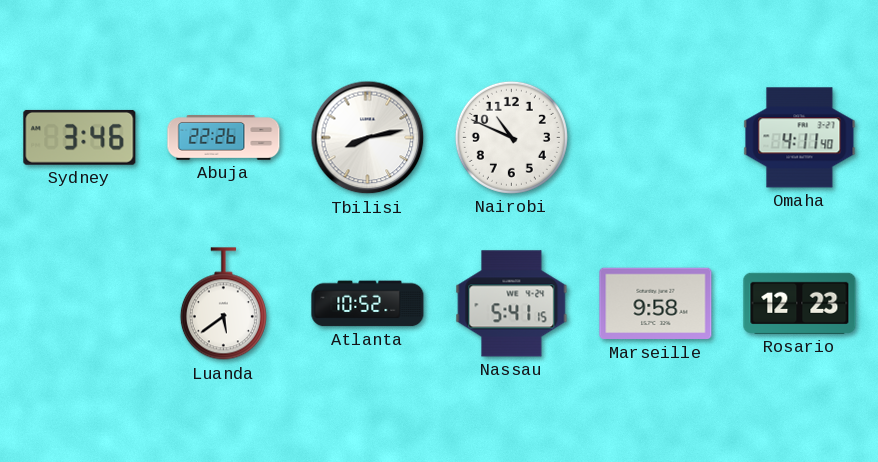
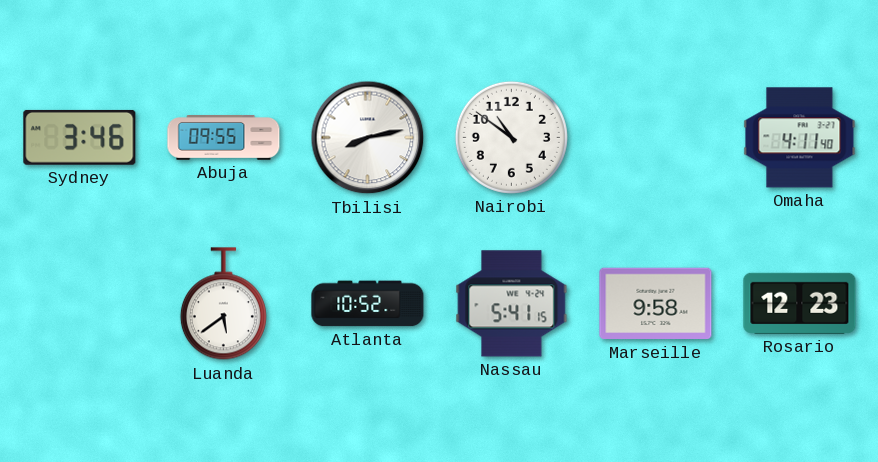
Abuja: 22:26 -> 09:55
Nairobi: 10:49 -> 10:51
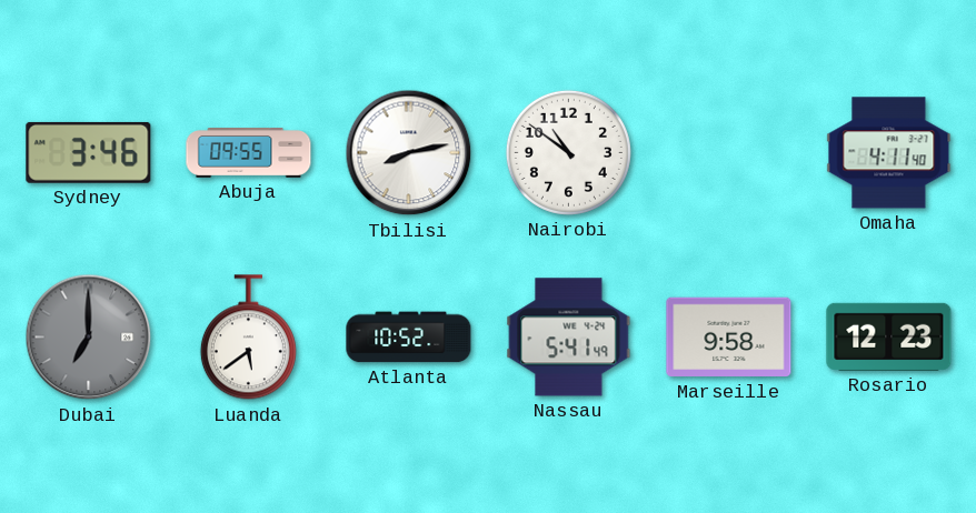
Dubai: none -> 7:00
Nassau: 5:41:15 -> 5:41:49
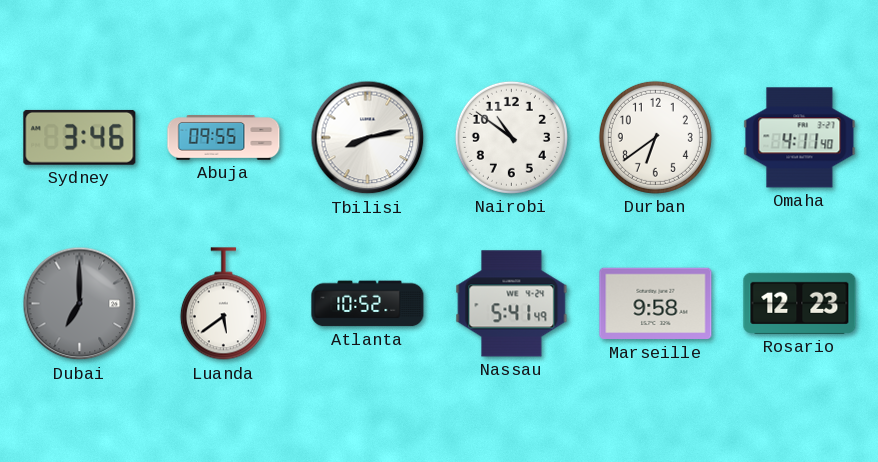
Durban: none -> 6:39
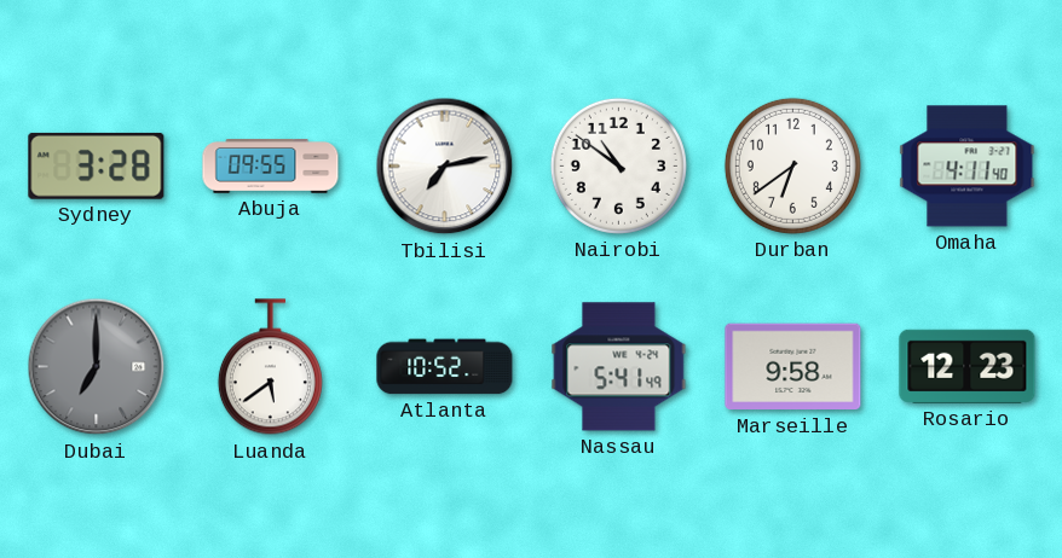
Sydney: 3:46 -> 3:28
Tbilisi: 8:13 -> 7:13
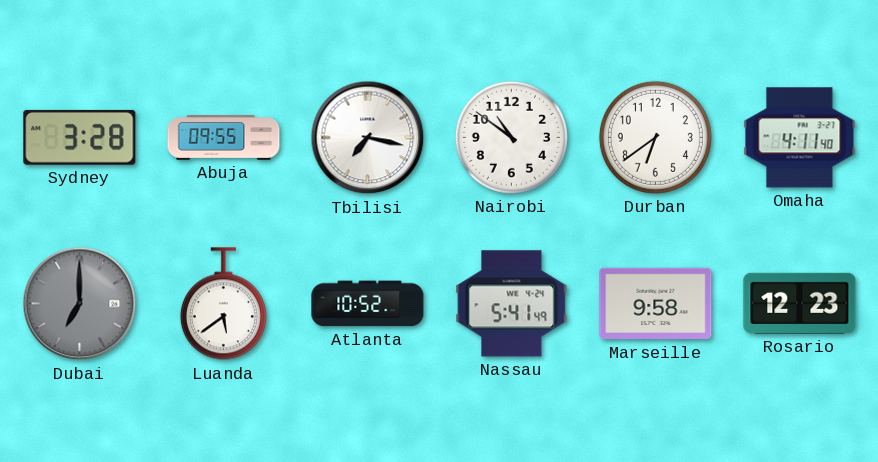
Tbilisi: 7:13 -> 7:17
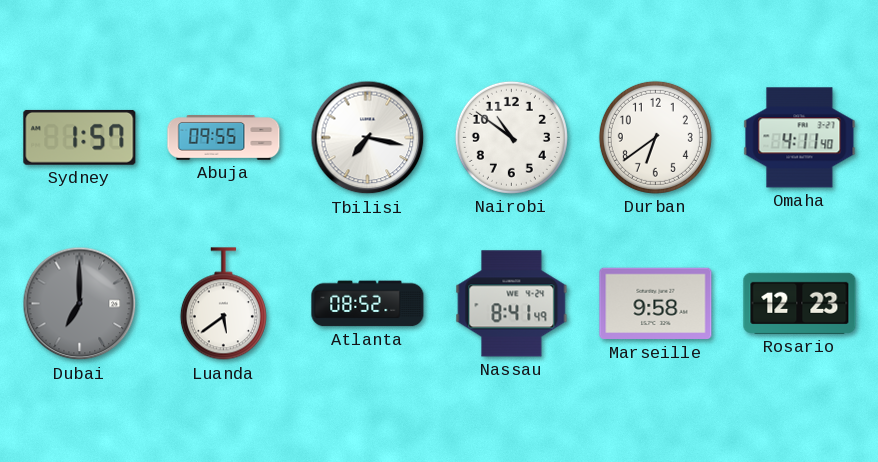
Sydney: 3:28 -> 1:57
Atlanta: 10:52 -> 08:52
Nassau: 5:41 -> 8:41
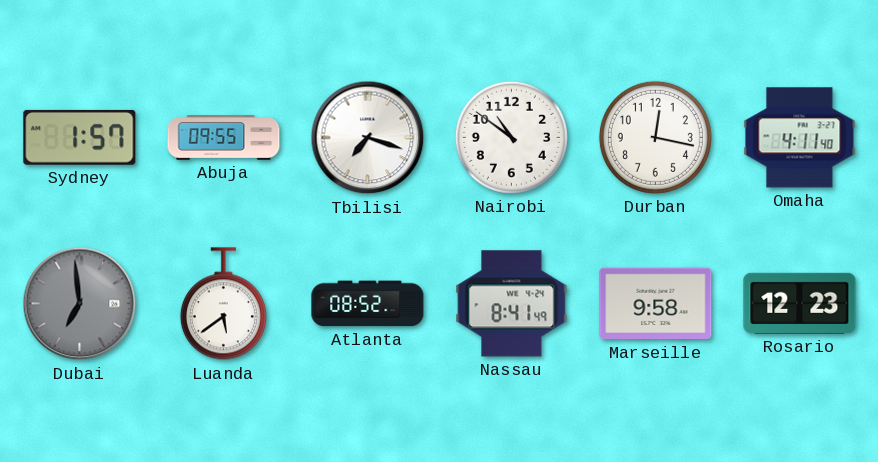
Tbilisi: 7:17 -> 7:18
Durban: 6:39 -> 12:17
Dubai: 7:00 -> 6:59
